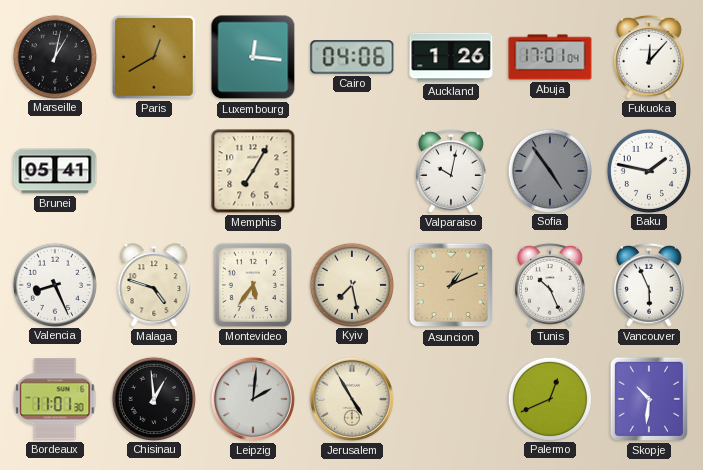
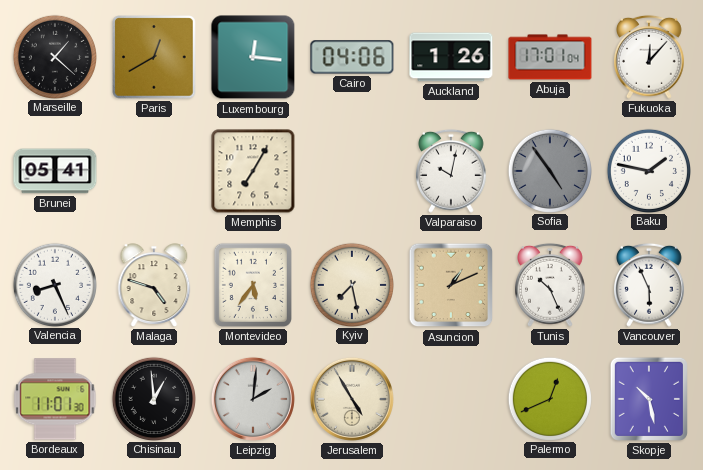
Marseille: 1:02 -> 1:22
Skopje: 10:31 -> 10:28
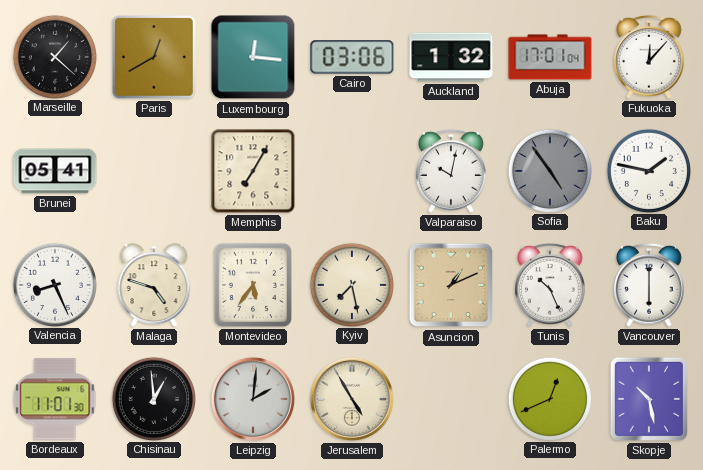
Cairo: 04:06 -> 03:06
Auckland: 1:26 -> 1:32
Vancouver: 5:56 -> 6:00
